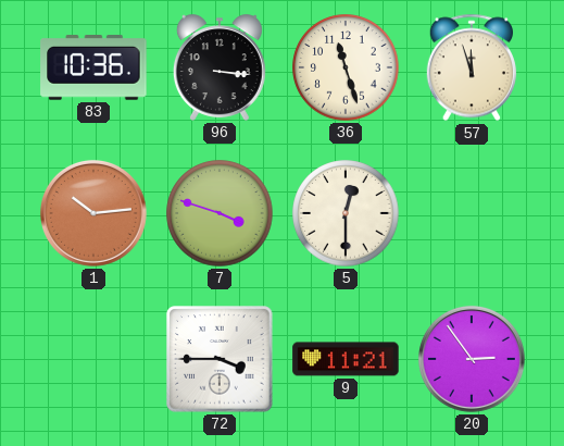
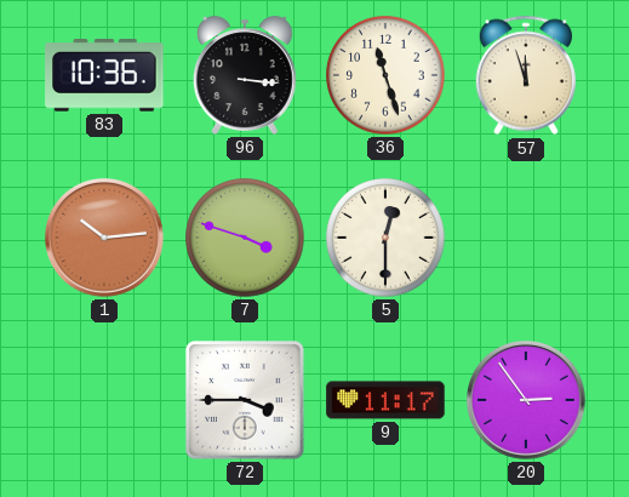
9: 11:21 -> 11:17
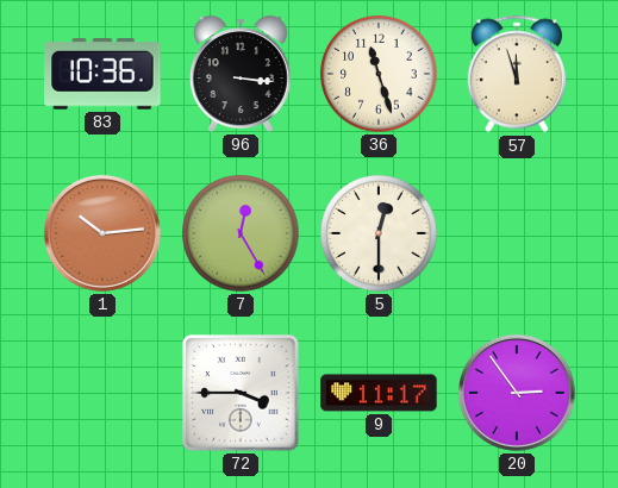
7: 3:48 -> 12:25
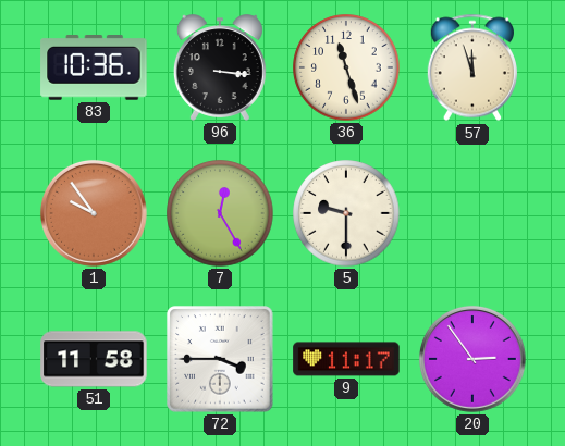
1: 10:14 -> 9:54
5: 12:30 -> 9:30
51: none -> 11:58
